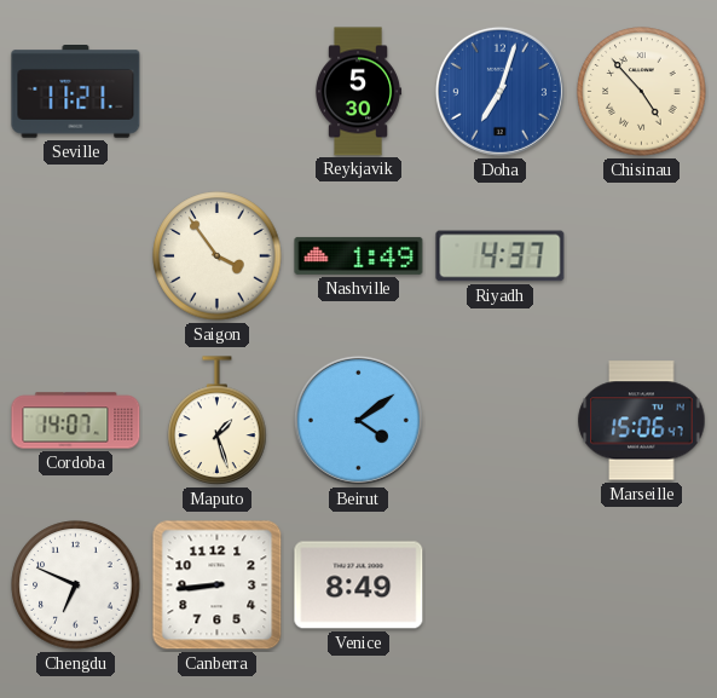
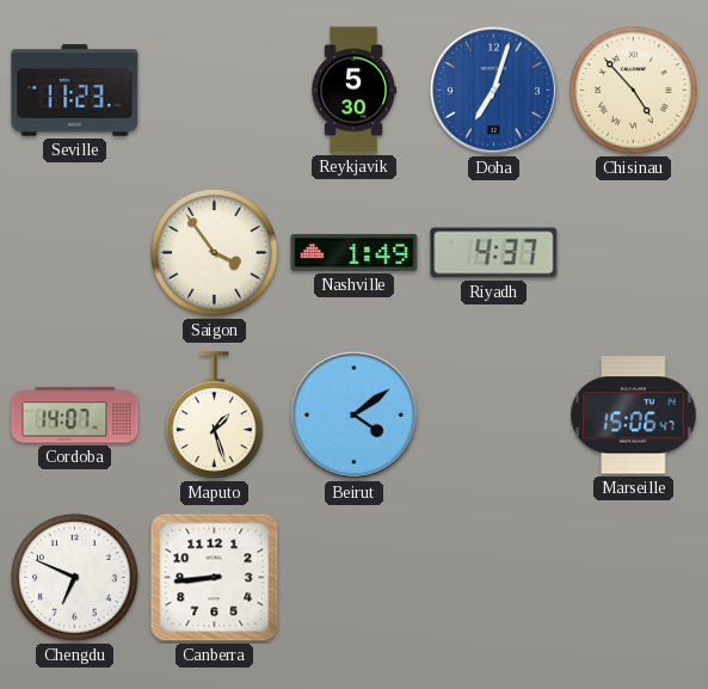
Seville: 11:21 -> 11:23
Venice: 8:49 -> none
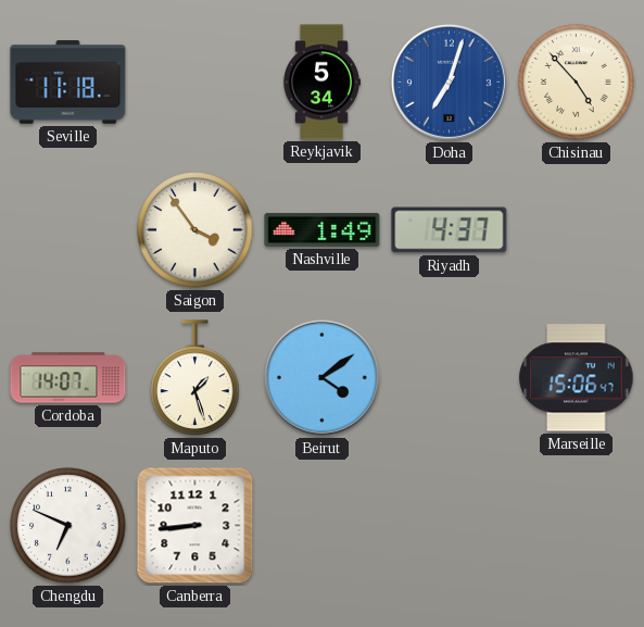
Seville: 11:23 -> 11:18
Reykjavik: 5:30 -> 5:34
